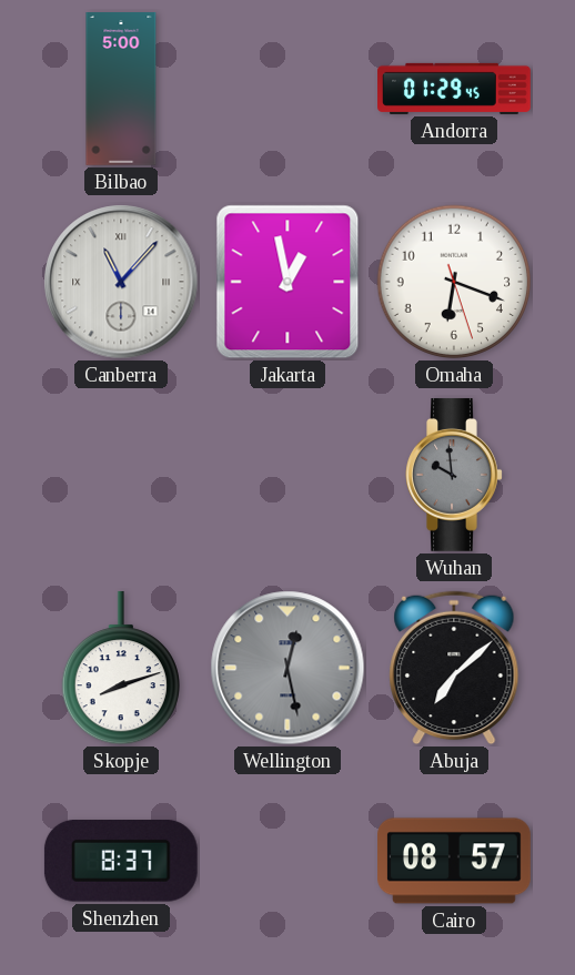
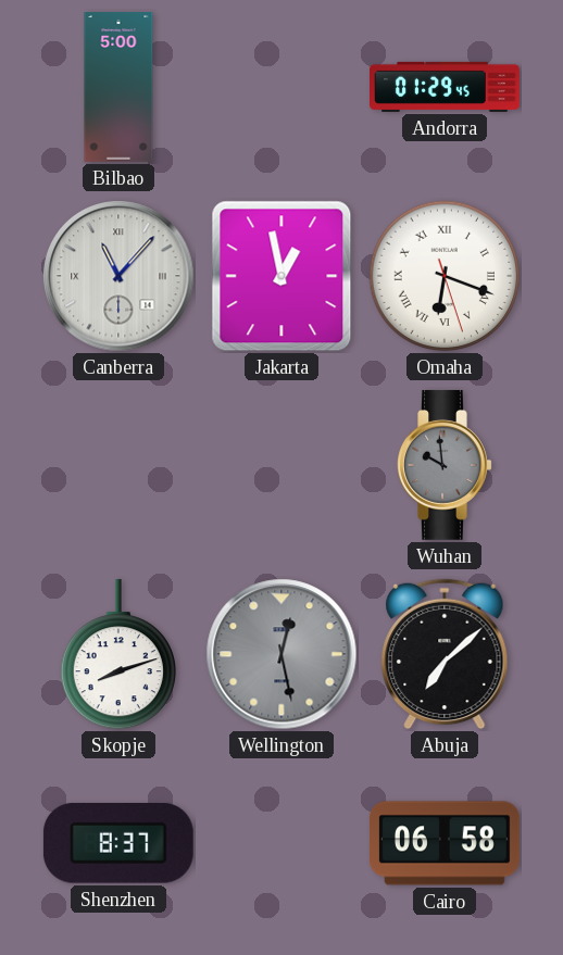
Omaha numerals: Arabic -> Roman
Cairo: 08:57 -> 06:58
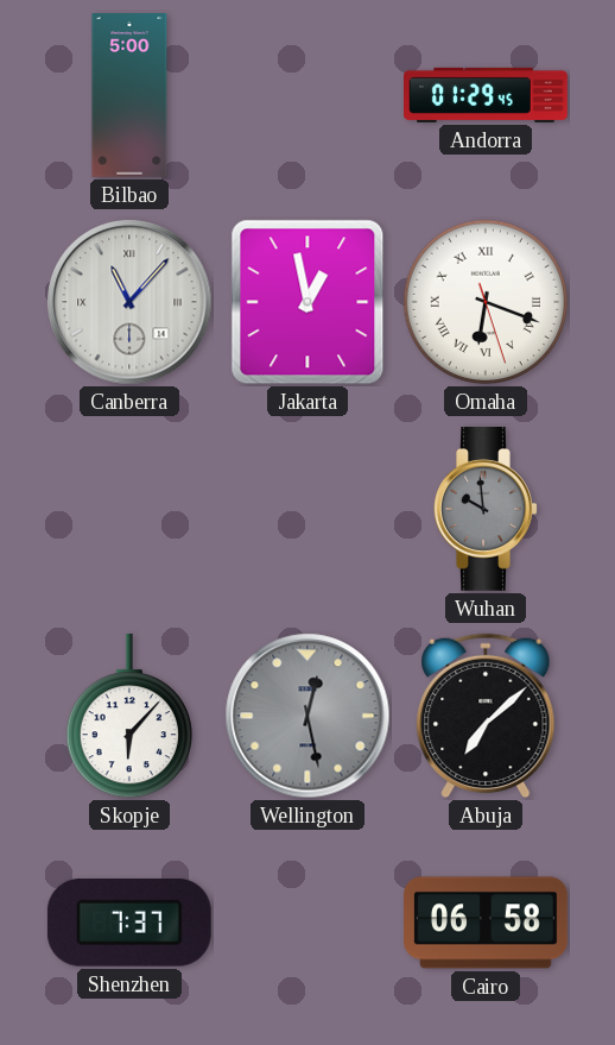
Skopje: 8:12 -> 6:07
Shenzhen: 8:37 -> 7:37
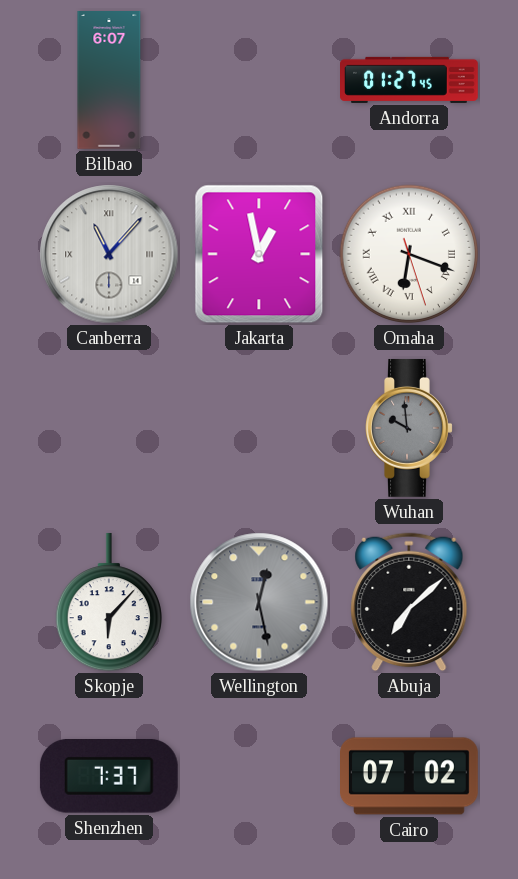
Bilbao: 5:00 -> 6:07
Andorra: 01:29 -> 01:27
Cairo: 06:58 -> 07:02
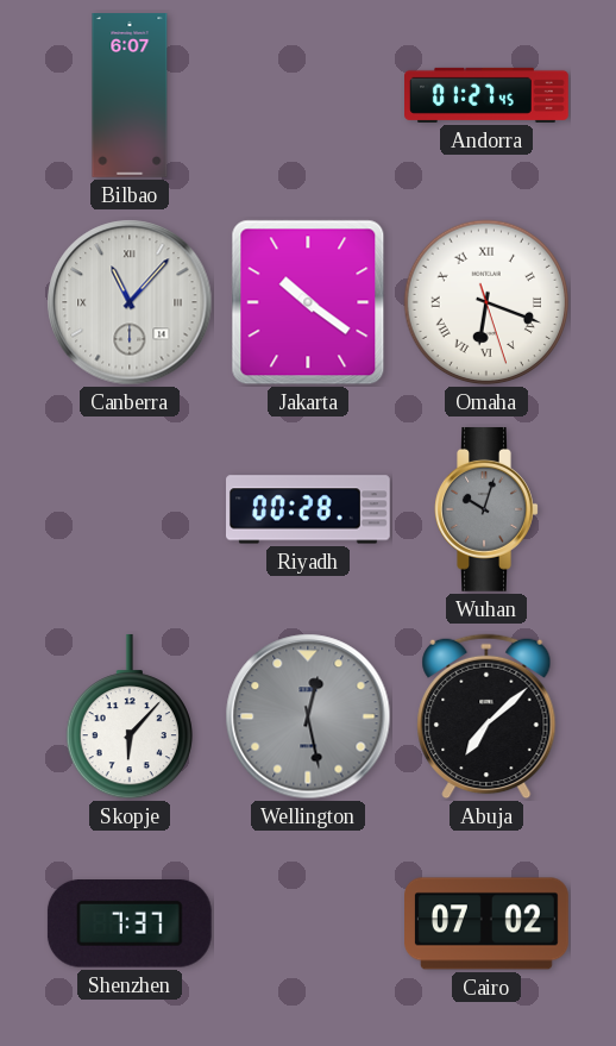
Jakarta: 12:58 -> 10:21
Riyadh: none -> 00:28
Wuhan: 9:59 -> 10:03
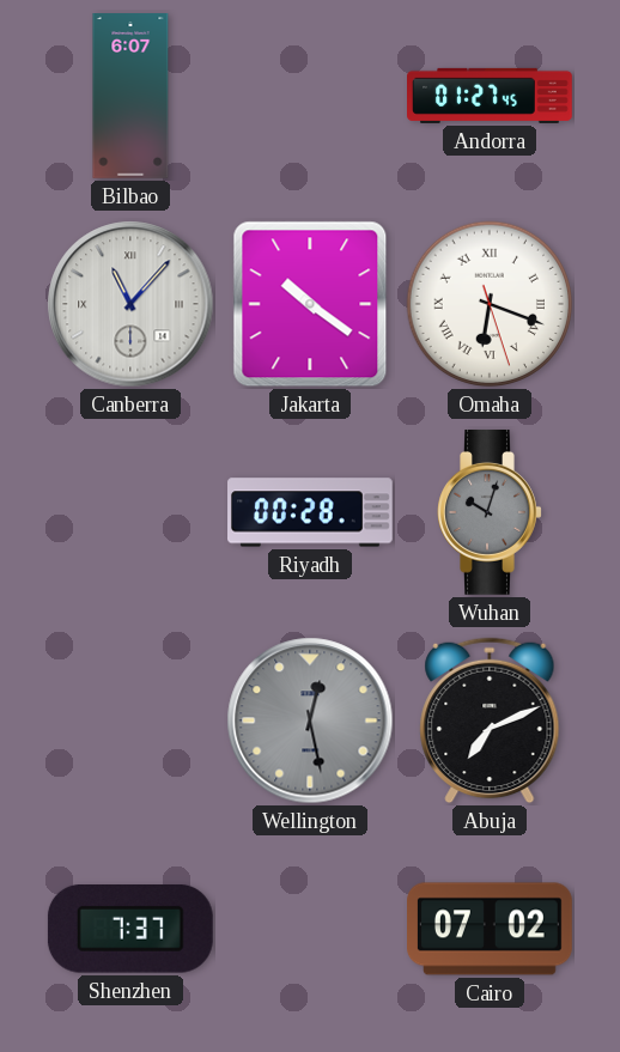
Skopje: 6:07 -> none
Abuja: 7:08 -> 7:11
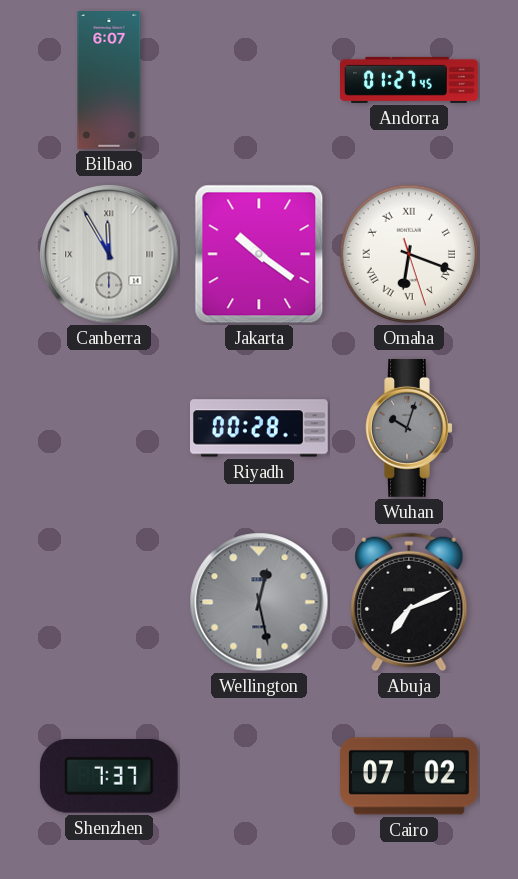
Canberra: 11:07 -> 11:55
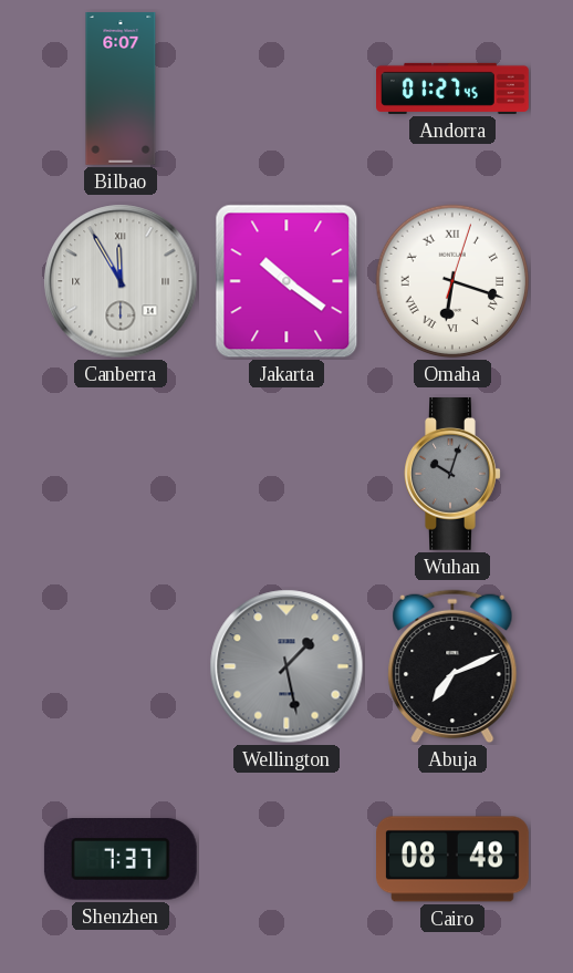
Omaha: 6:18:27 -> 6:18:03
Riyadh: 00:28 -> none
Wellington: 12:28 -> 1:28
Cairo: 07:02 -> 08:48
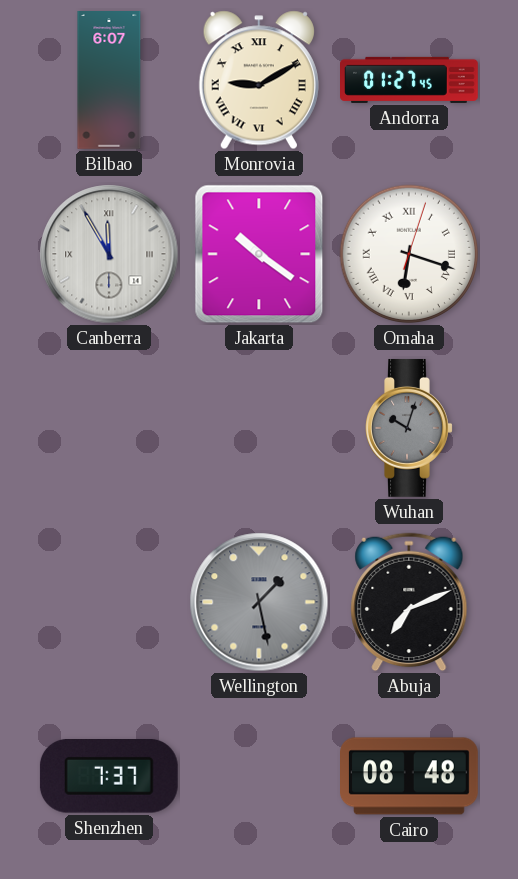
Monrovia: none -> 9:10
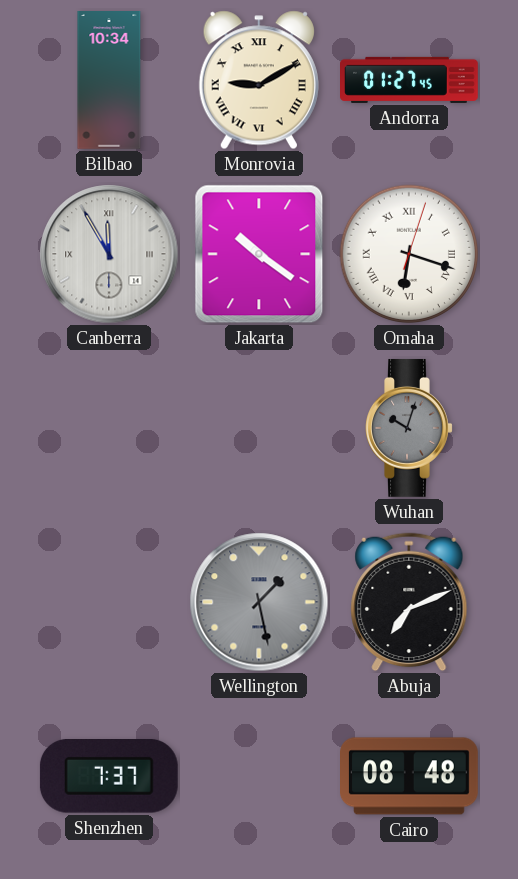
Bilbao: 6:07 -> 10:34
